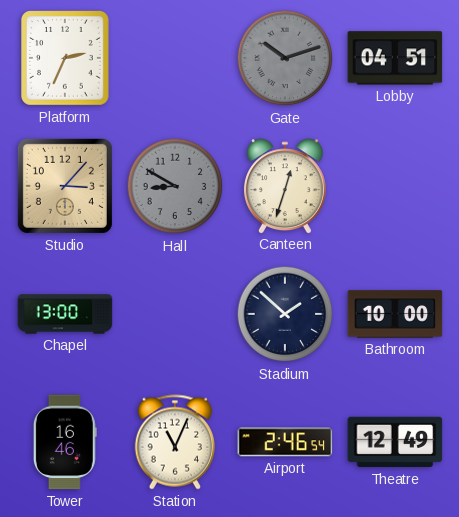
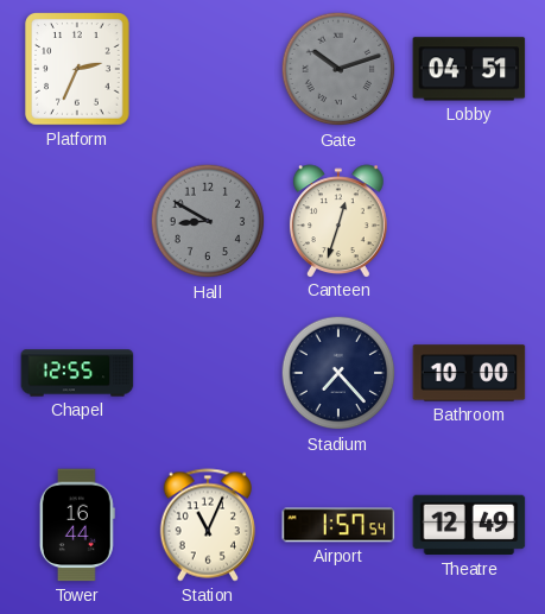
Studio: 3:07 -> none
Chapel: 13:00 -> 12:55
Stadium: 1:52 -> 7:23
Tower: 16:46 -> 16:44
Airport: 2:46 -> 1:57
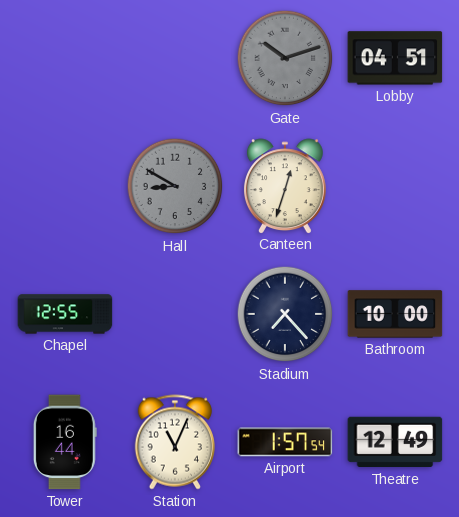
Platform: 2:34 -> none
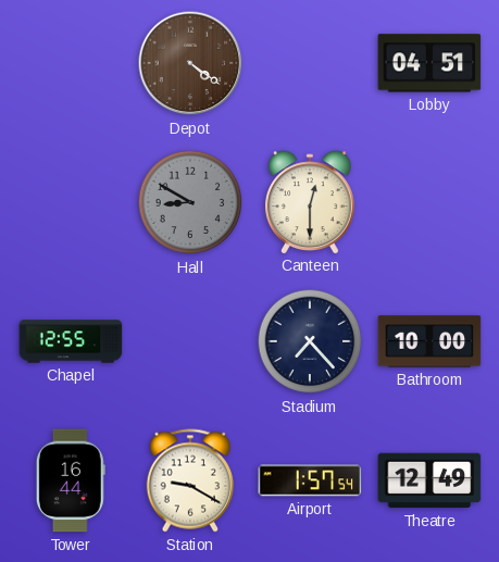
Depot: none -> 4:21
Gate: 10:12 -> none
Canteen: 12:33 -> 12:30
Station: 11:04 -> 9:20
